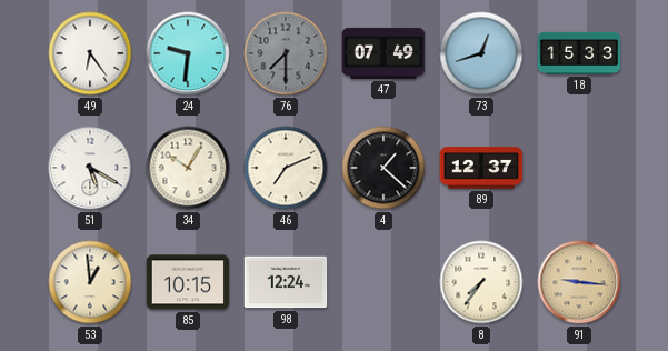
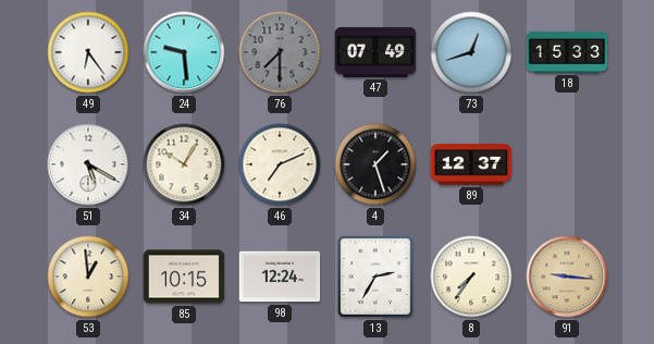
24: 9:31 -> 9:29
4: 1:22 -> 1:27
13: none -> 2:35
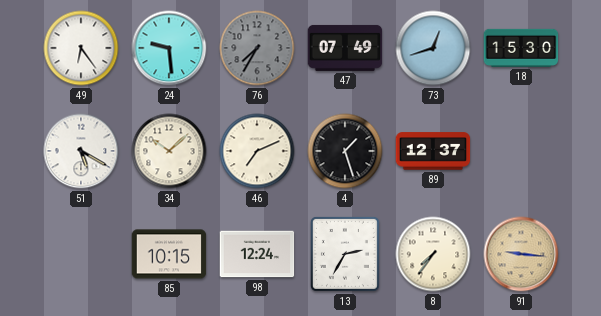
76: 7:30 -> 7:35
18: 15:33 -> 15:30
34: 10:05 -> 10:08
53: 12:59 -> none
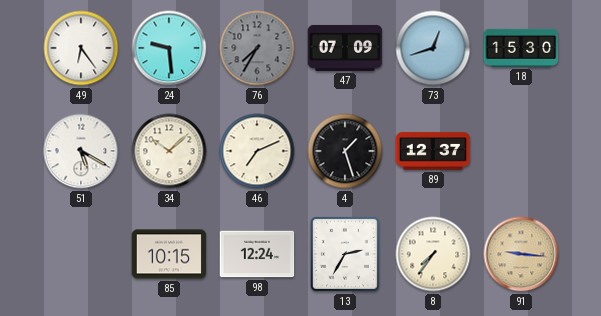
47: 07:49 -> 07:09
